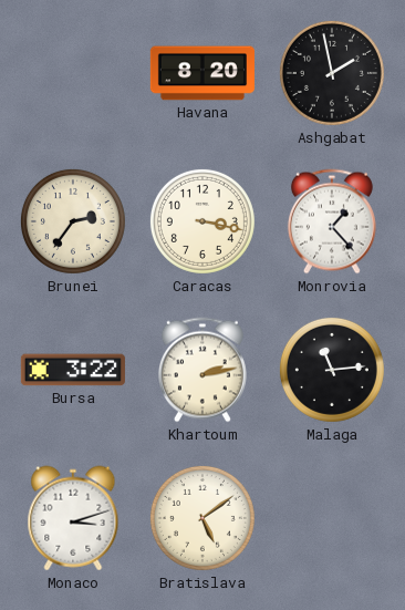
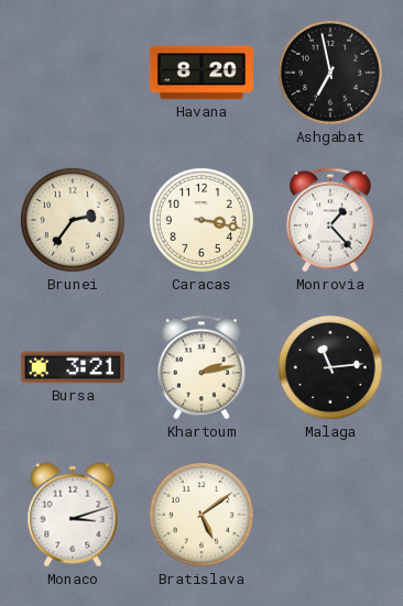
Ashgabat: 1:58 -> 6:58
Bursa: 3:22 -> 3:21
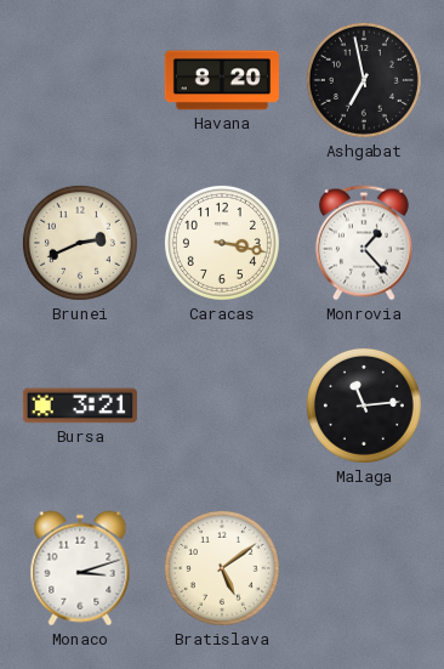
Brunei: 2:36 -> 2:41
Khartoum: 2:13 -> none
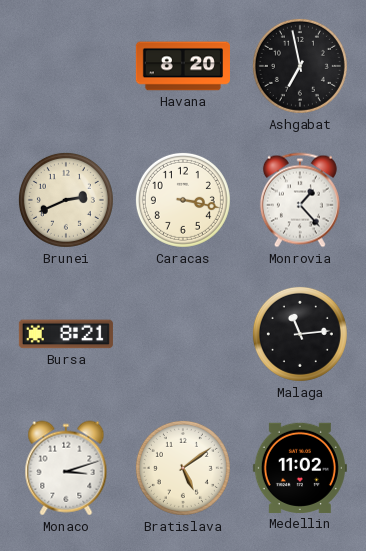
Bursa: 3:21 -> 8:21
Medellin: none -> 11:02
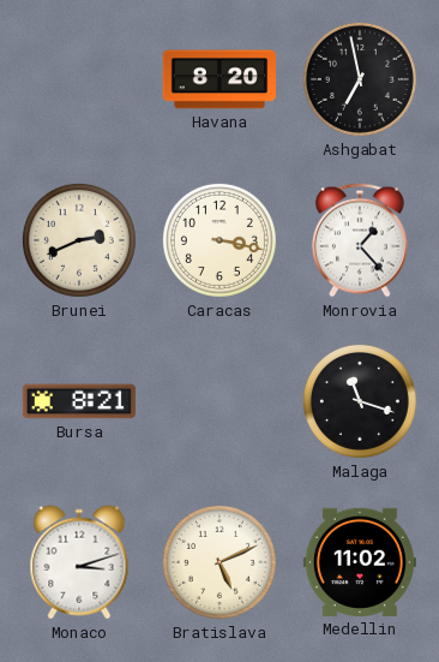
Malaga: 11:14 -> 11:18
Bratislava: 5:09 -> 5:11
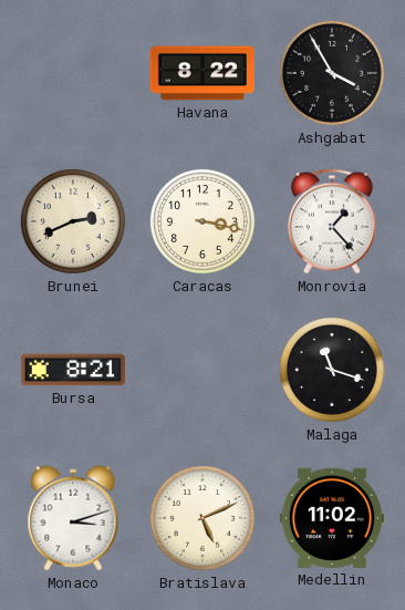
Havana: 8:20 -> 8:22
Ashgabat: 6:58 -> 3:55
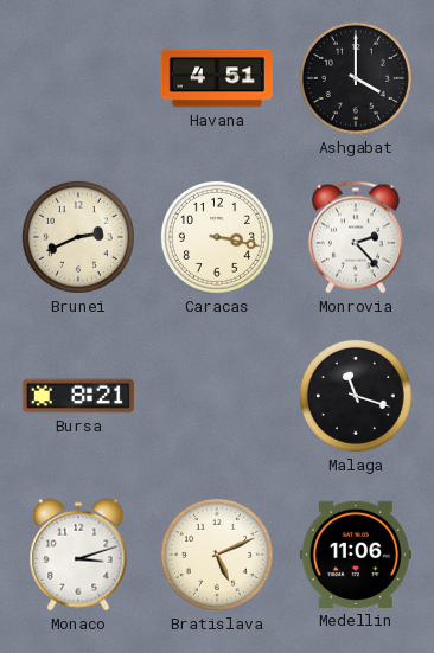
Havana: 8:22 -> 4:51
Ashgabat: 3:55 -> 4:00
Monrovia: 1:23 -> 2:23
Medellin: 11:02 -> 11:06
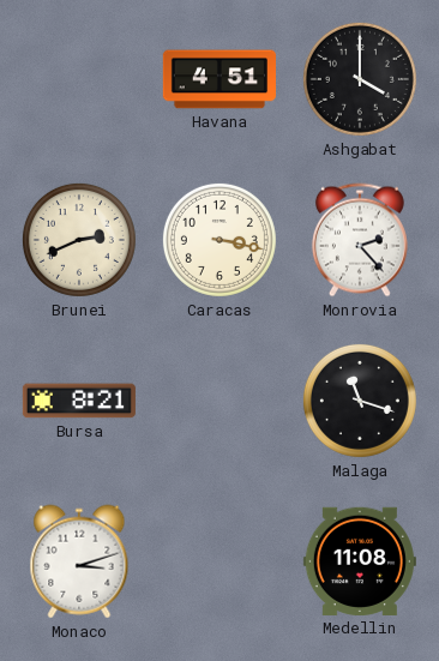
Bratislava: 5:11 -> none
Medellin: 11:06 -> 11:08
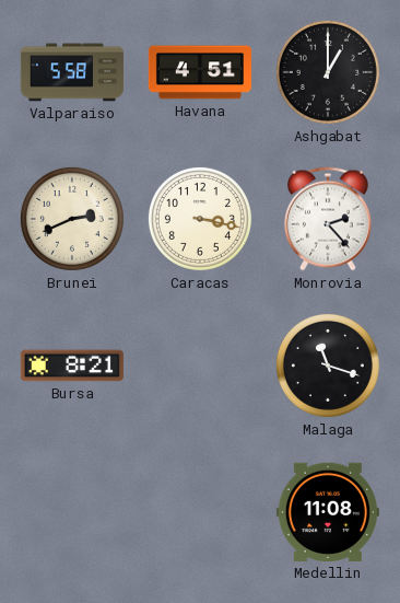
Valparaiso: none -> 5:58
Ashgabat: 4:00 -> 1:00
Monaco: 3:12 -> none
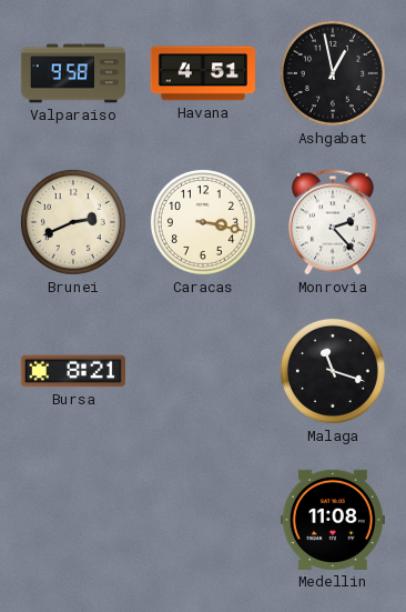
Valparaiso: 5:58 -> 9:58
Ashgabat: 1:00 -> 12:58
